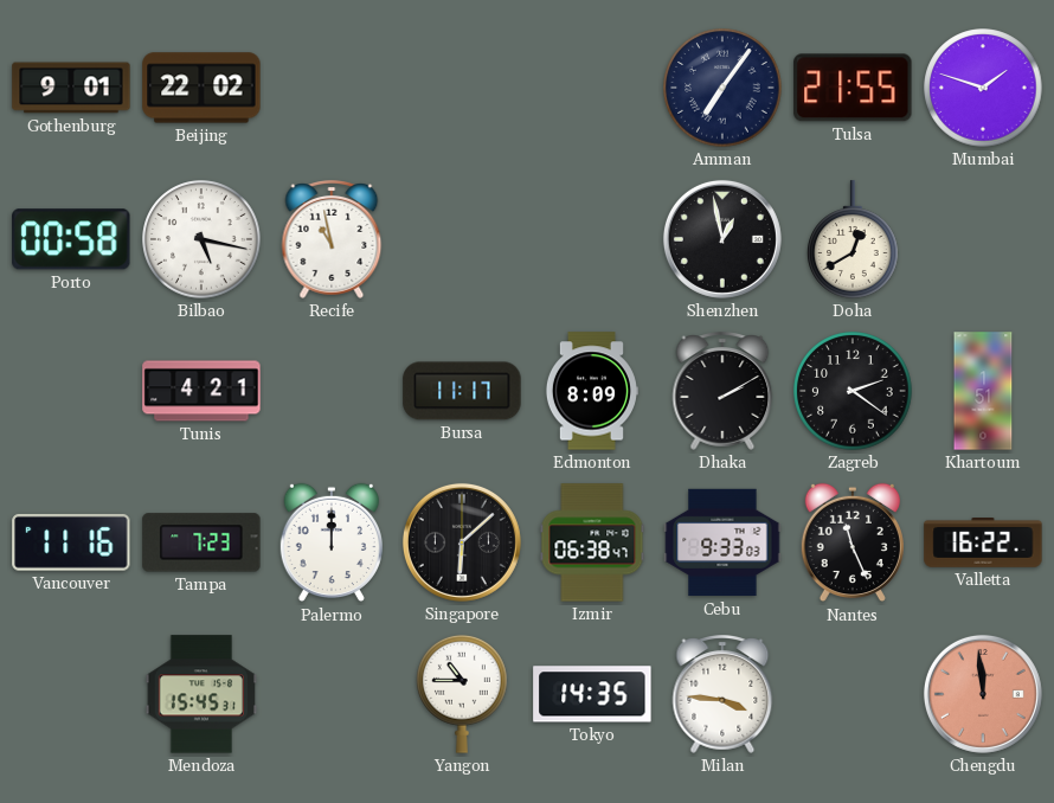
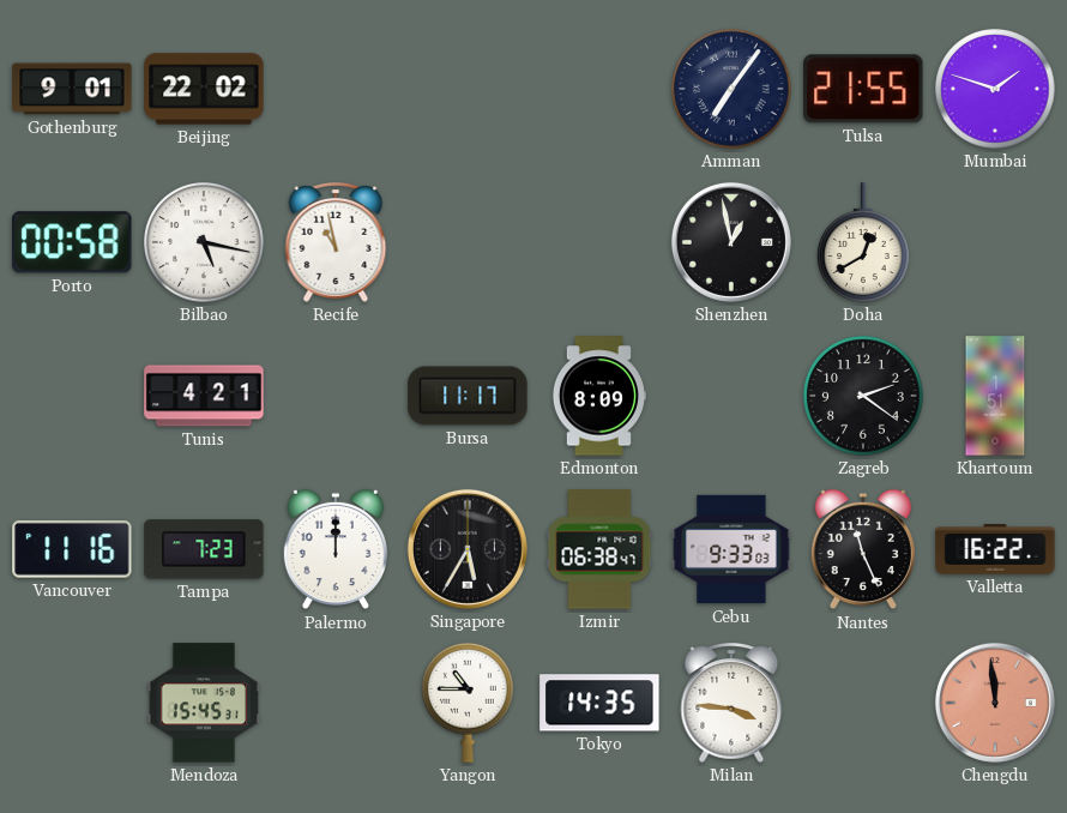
Dhaka: 2:10 -> none
Singapore: 6:08 -> 5:35
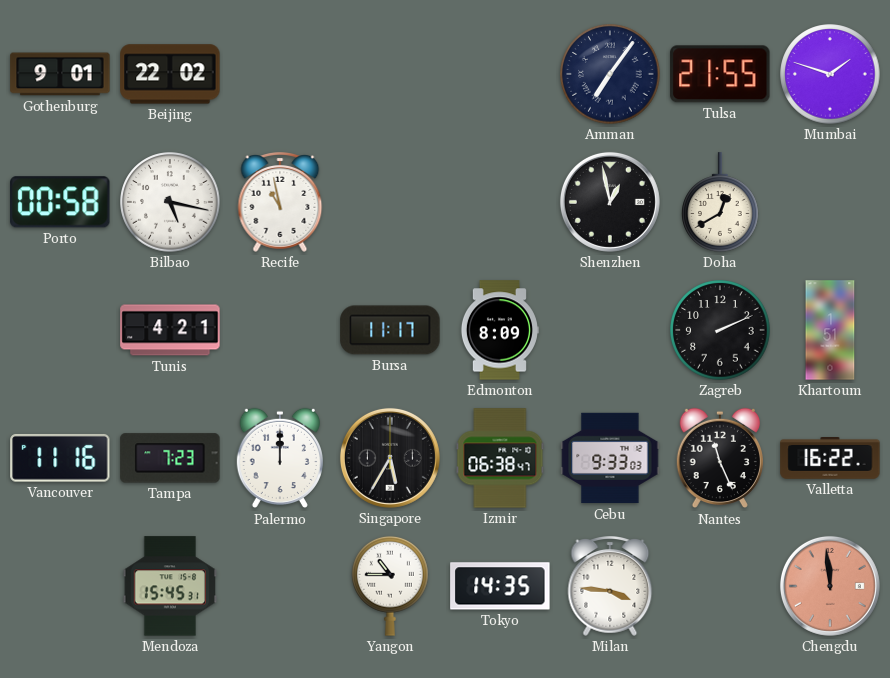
Zagreb: 2:21 -> 2:11
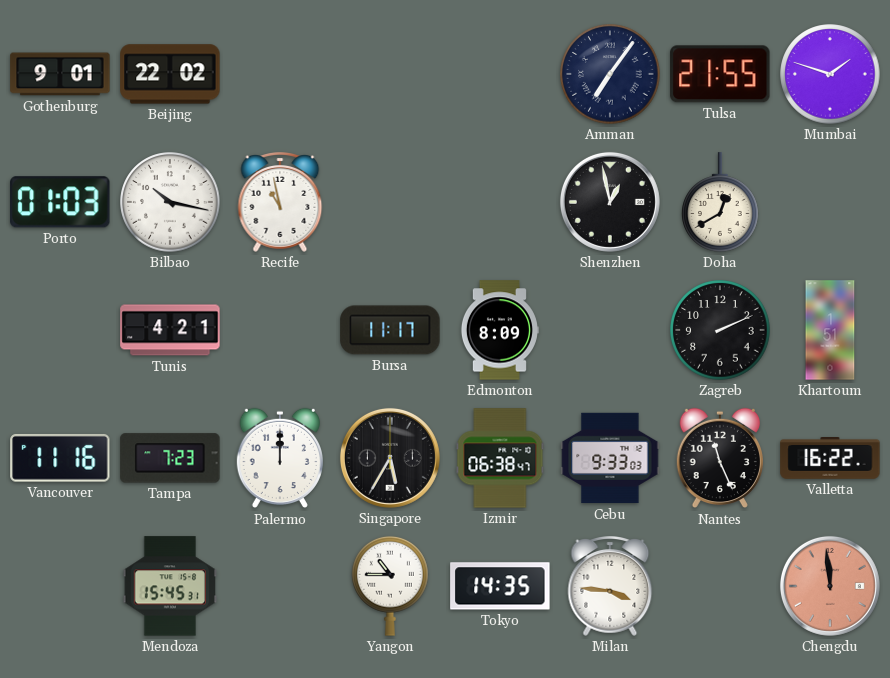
Porto: 00:58 -> 01:03
Bilbao: 5:17 -> 10:17
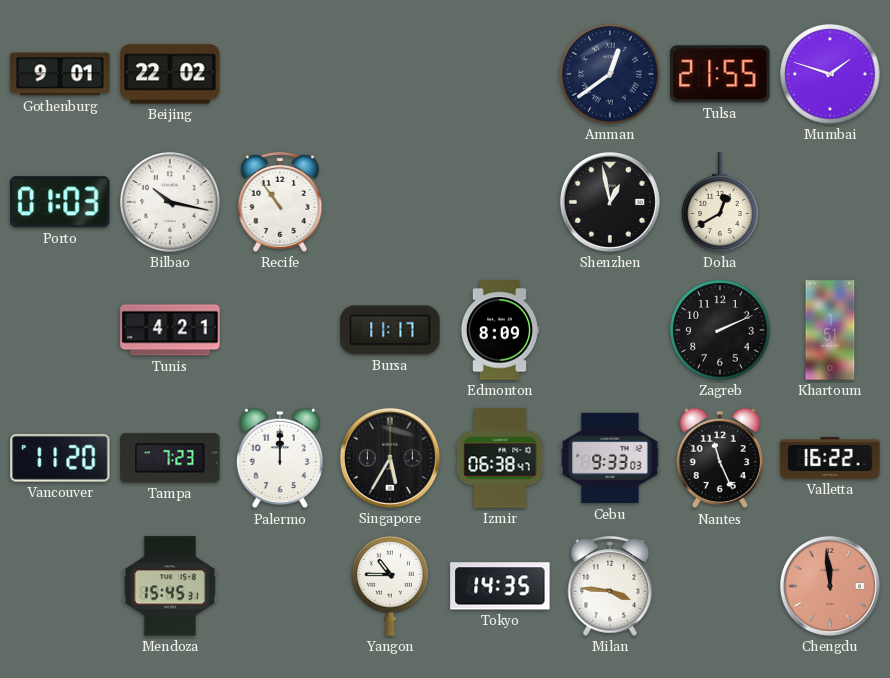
Amman: 7:06 -> 12:39
Recife: 10:58 -> 10:54
Vancouver: 11:16 -> 11:20
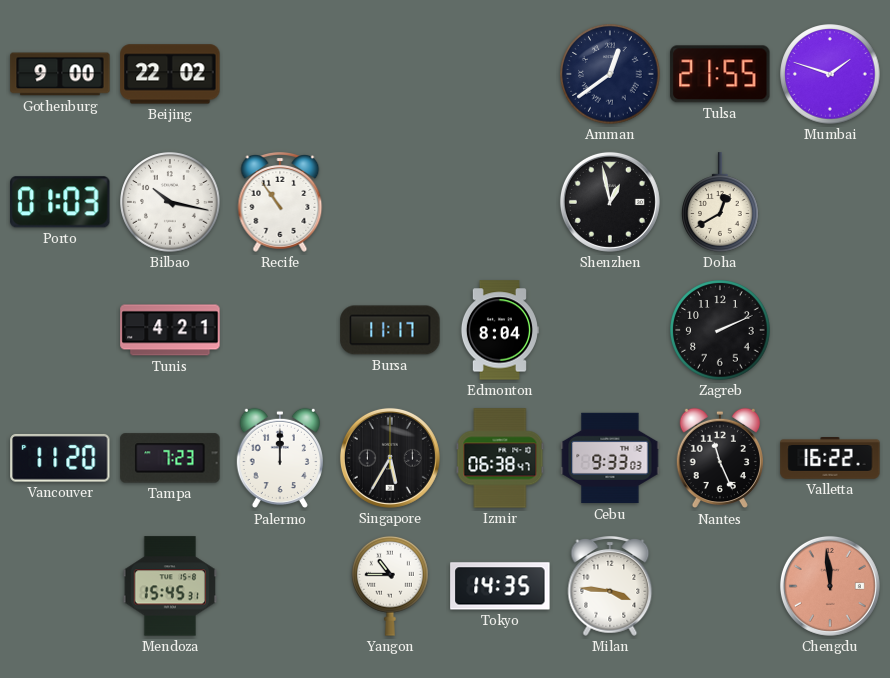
Gothenburg: 9:01 -> 9:00
Edmonton: 8:09 -> 8:04
Khartoum: 1:51 -> none
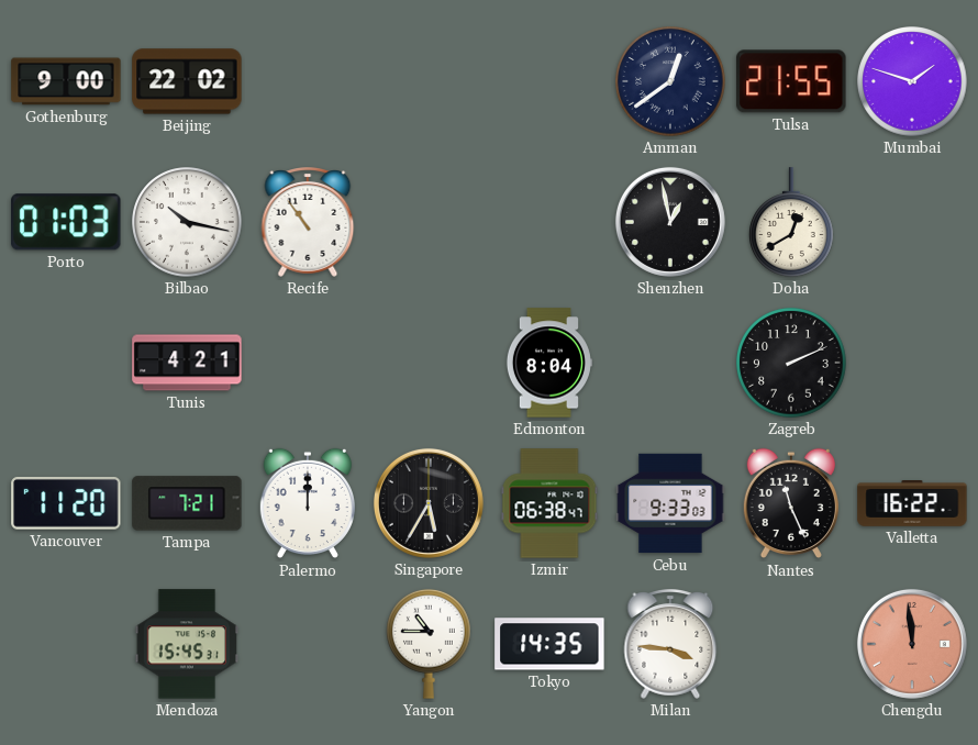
Bursa: 11:17 -> none
Tampa: 7:23 -> 7:21
